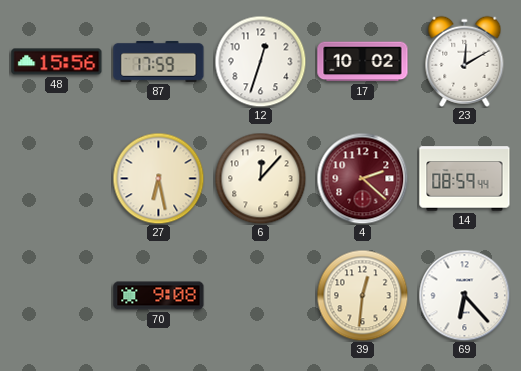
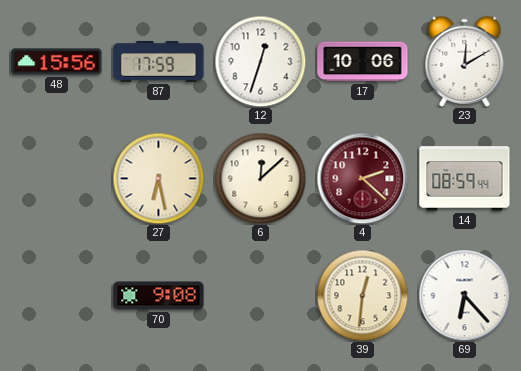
17: 10:02 -> 10:06
6: 12:07 -> 12:08
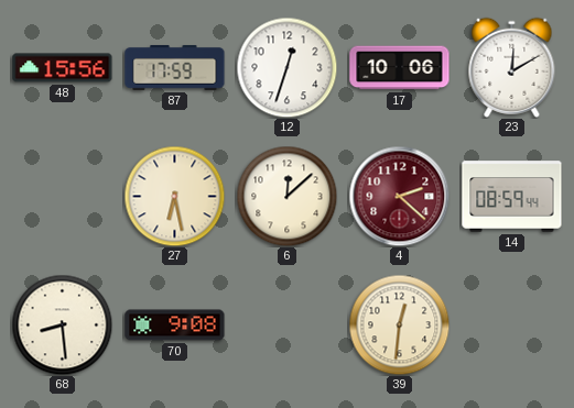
68: none -> 8:29
69: 6:23 -> none
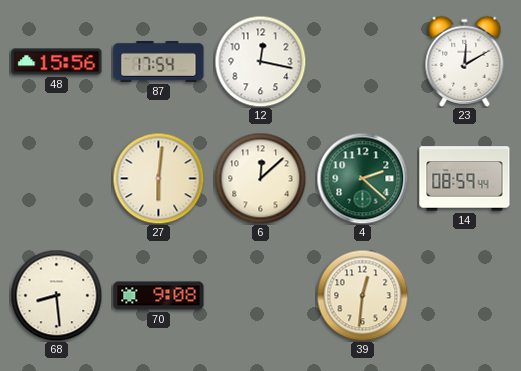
87: 17:59 -> 17:54
12: 12:33 -> 12:17
17: 10:06 -> none
27: 6:28 -> 6:01
4 dial: burgundy -> green
